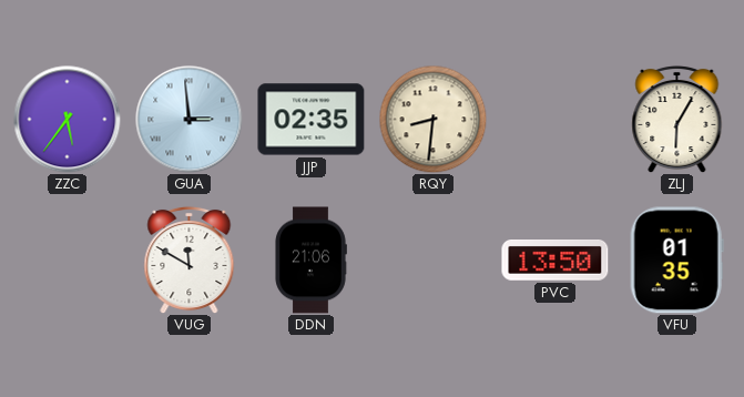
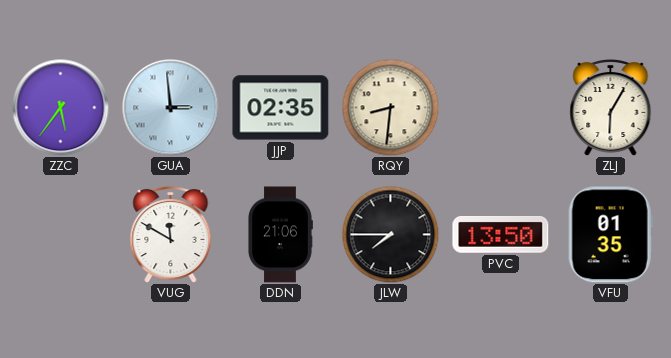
JLW: none -> 7:45
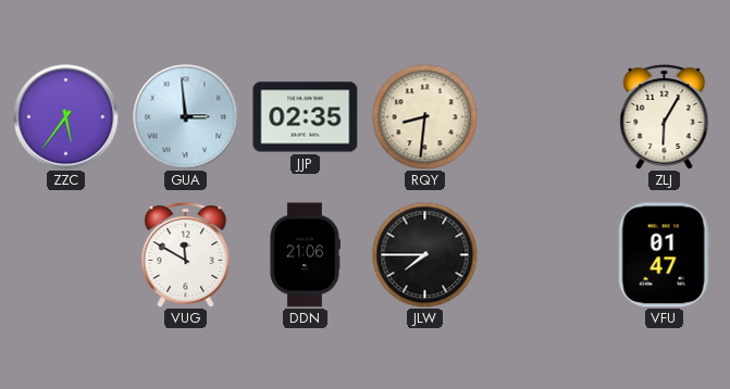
PVC: 13:50 -> none
VFU: 01:35 -> 01:47
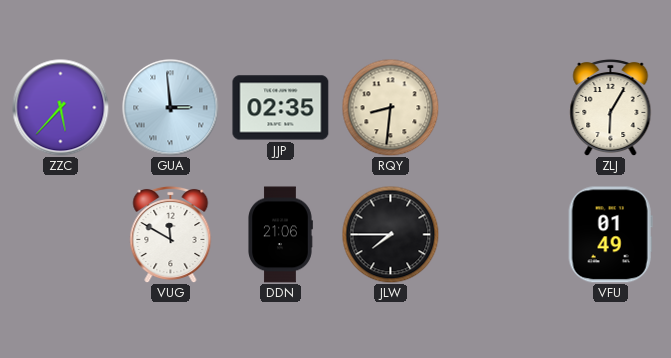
ZZC: 5:36 -> 5:37
VFU: 01:47 -> 01:49
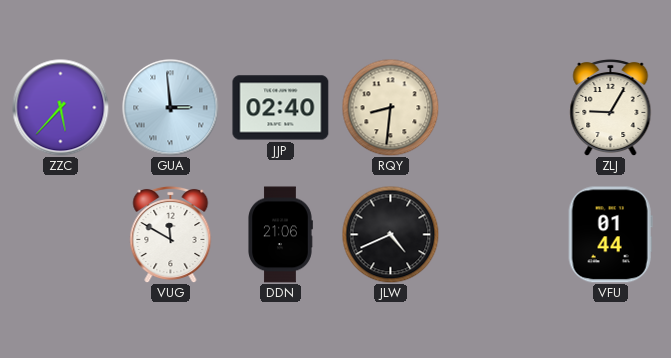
JJP: 02:35 -> 02:40
ZLJ: 6:05 -> 9:05
JLW: 7:45 -> 4:41
VFU: 01:49 -> 01:44
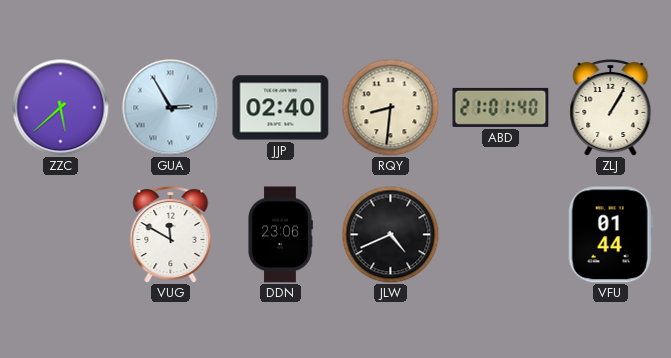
ZZC: 5:37 -> 5:38
GUA: 2:59 -> 2:55
ABD: none -> 21:01
ZLJ: 9:05 -> 1:05
DDN: 21:06 -> 23:06
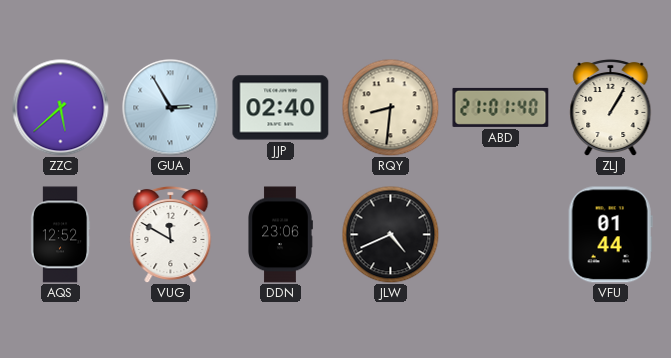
AQS: none -> 12:52
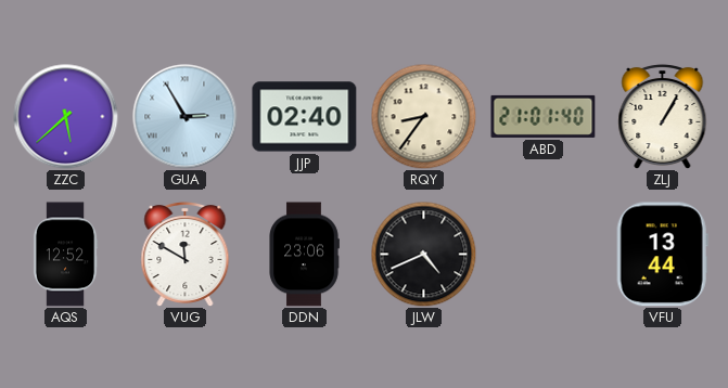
RQY: 8:31 -> 8:36
VFU: 01:44 -> 13:44
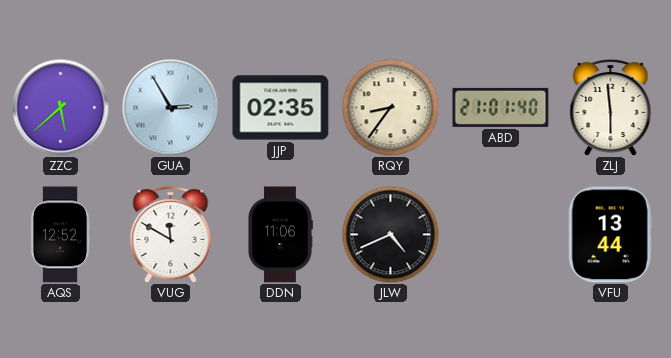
JJP: 02:40 -> 02:35
ZLJ: 1:05 -> 5:59
DDN: 23:06 -> 11:06
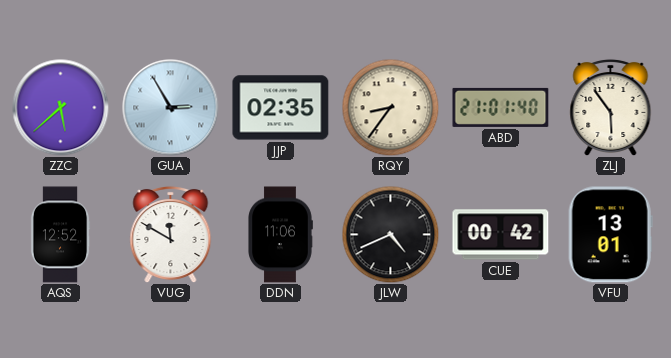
ZLJ: 5:59 -> 5:54
CUE: none -> 00:42
VFU: 13:44 -> 13:01
